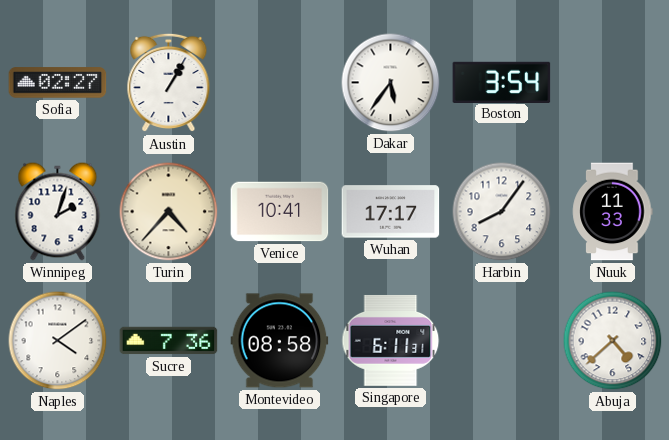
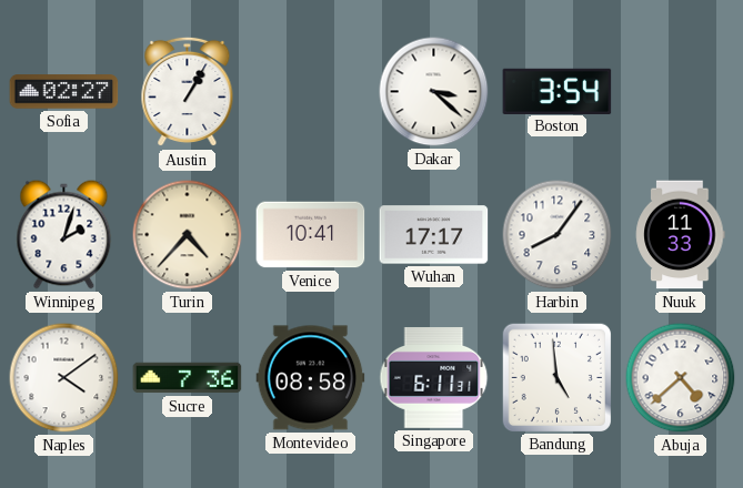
Dakar: 5:36 -> 3:22
Bandung: none -> 4:59
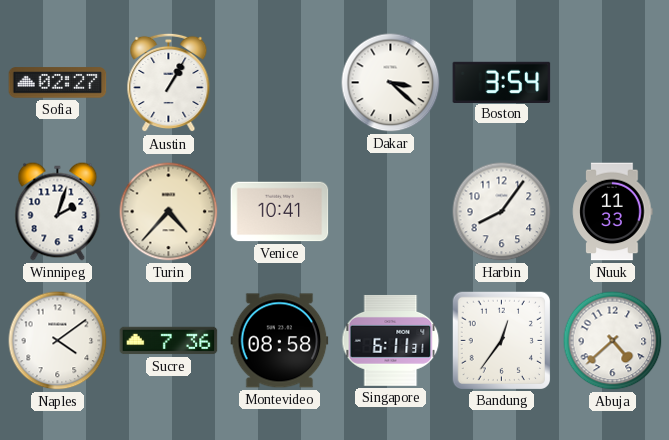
Wuhan: 17:17 -> none
Bandung: 4:59 -> 12:36
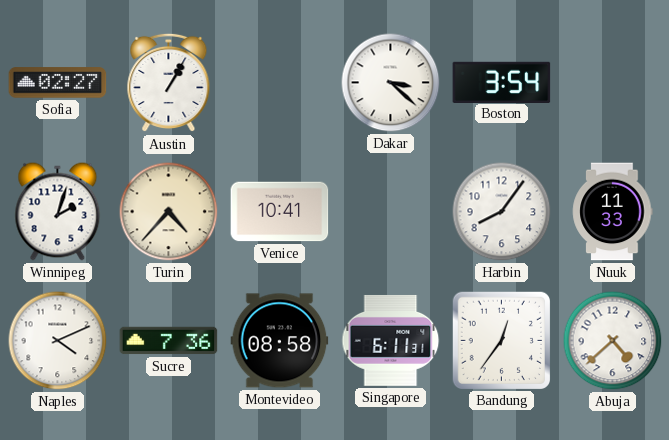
Naples: 4:09 -> 4:11
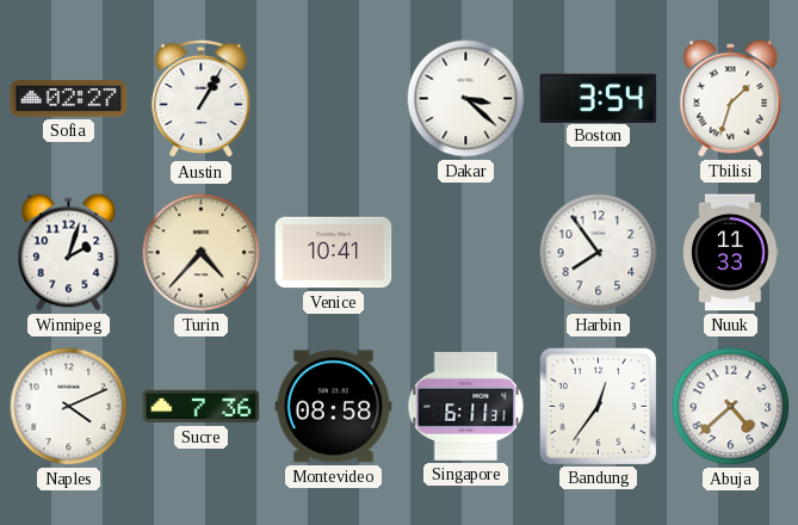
Tbilisi: none -> 1:33
Harbin: 8:06 -> 7:54
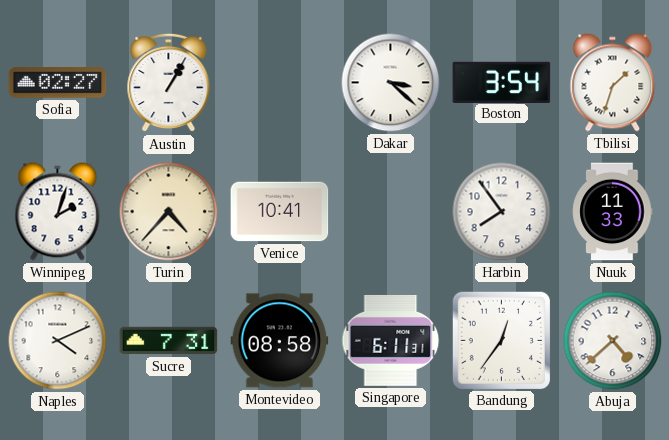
Sucre: 7:36 -> 7:31
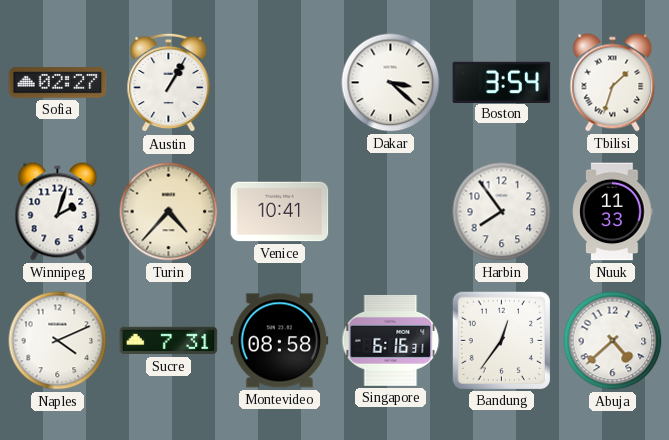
Singapore: 6:11 -> 6:16
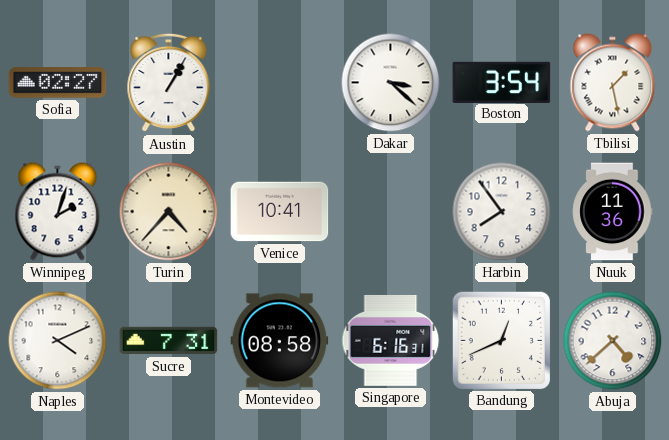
Tbilisi: 1:33 -> 1:28
Nuuk: 11:33 -> 11:36
Bandung: 12:36 -> 12:41
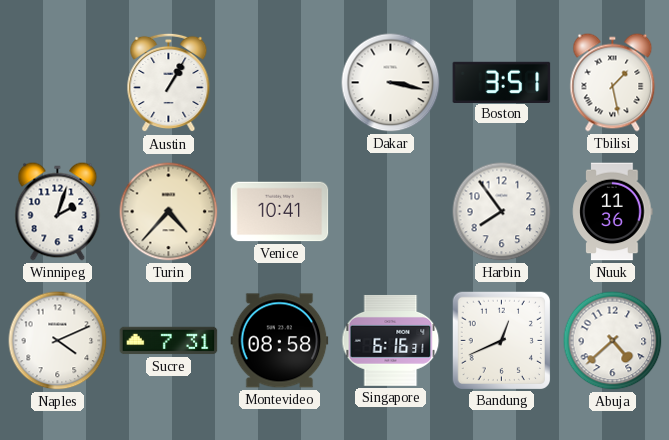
Sofia: 02:27 -> none
Dakar: 3:22 -> 3:17
Boston: 3:54 -> 3:51
